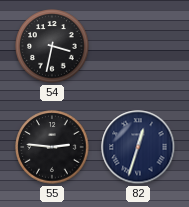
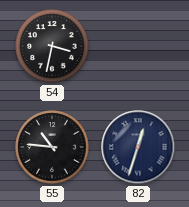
55: 2:46 -> 10:46
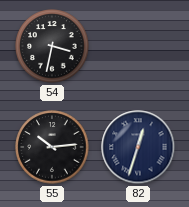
55: 10:46 -> 10:14
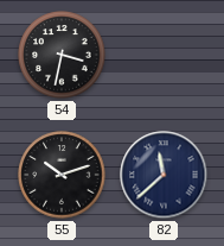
55: 10:14 -> 10:12
82: 12:33 -> 11:38
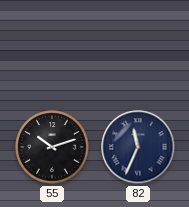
54: 3:32 -> none
82: 11:38 -> 11:34
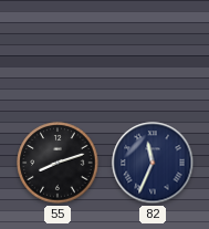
55: 10:12 -> 8:12
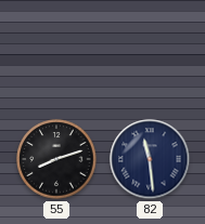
82: 11:34 -> 11:29
